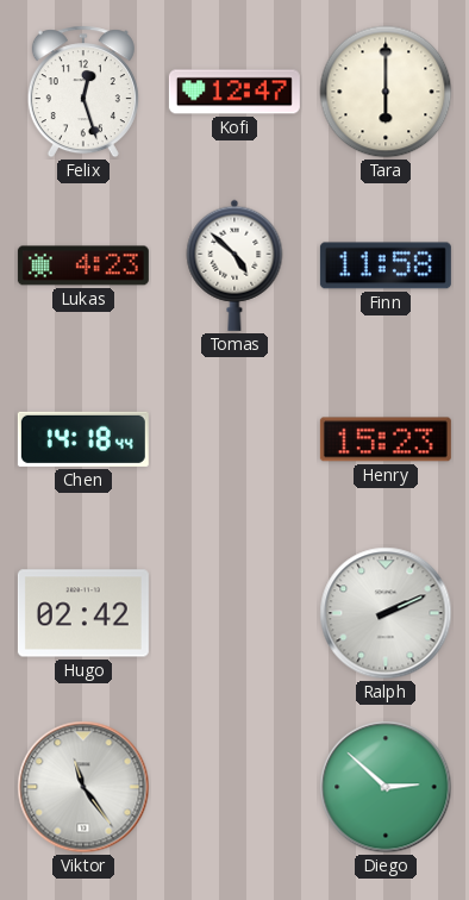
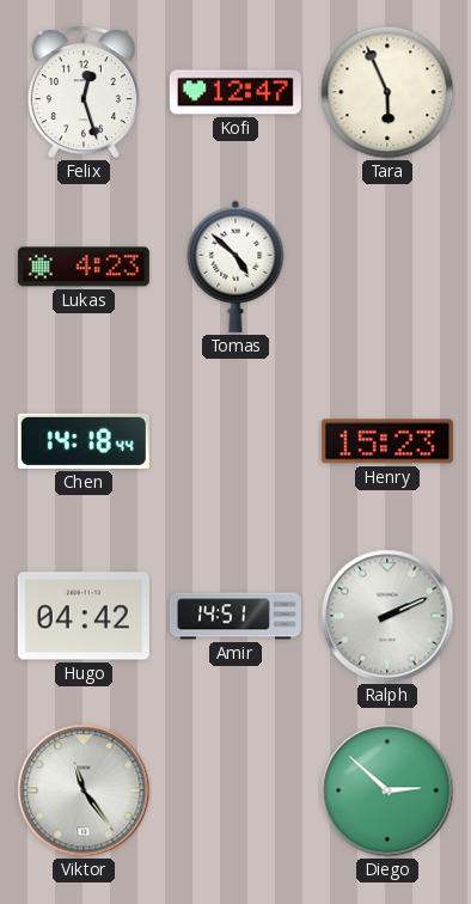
Tara: 6:00 -> 5:56
Finn: 11:58 -> none
Hugo: 02:42 -> 04:42
Amir: none -> 14:51
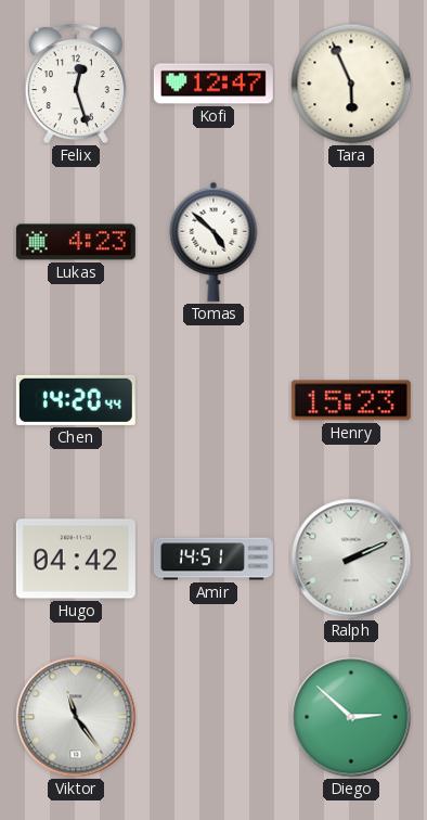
Chen: 14:18 -> 14:20
